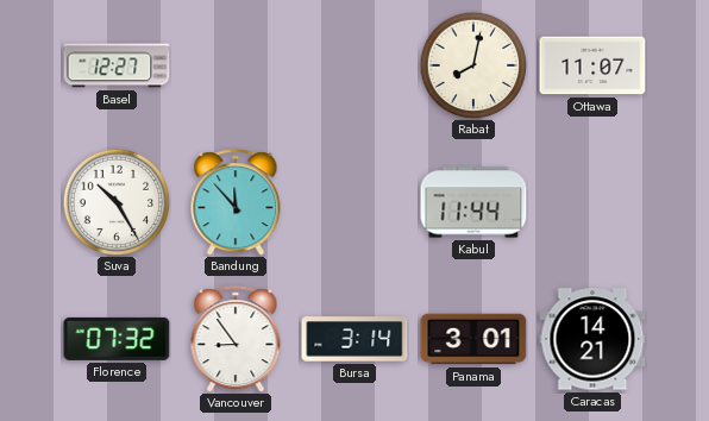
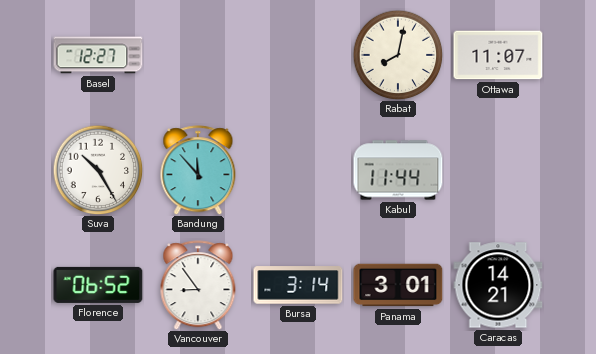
Florence: 07:32 -> 06:52
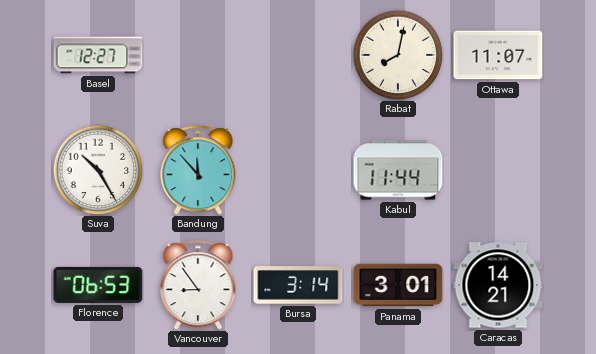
Florence: 06:52 -> 06:53
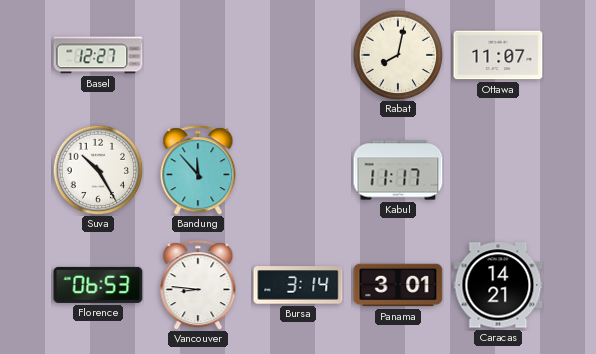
Kabul: 11:44 -> 11:17
Vancouver: 8:54 -> 8:46
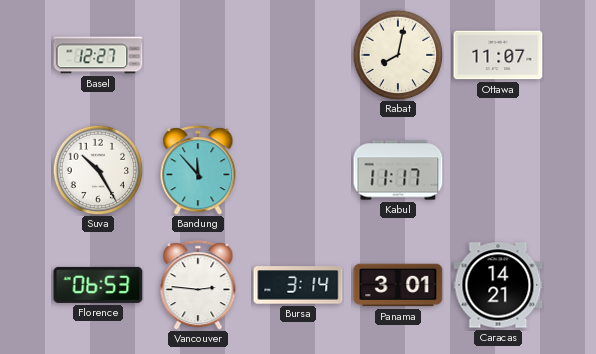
Vancouver: 8:46 -> 2:46
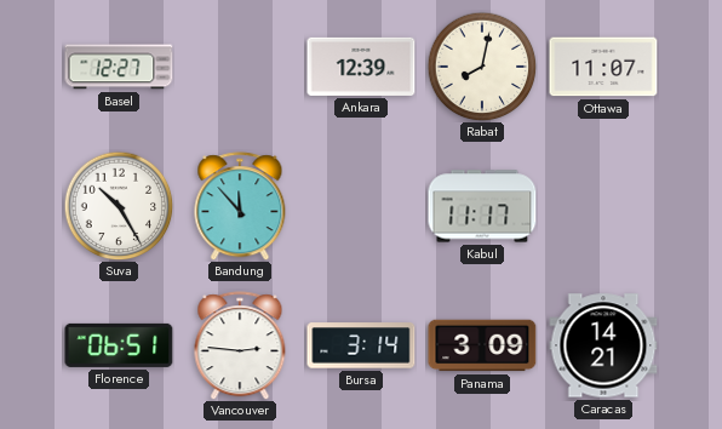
Ankara: none -> 12:39
Florence: 06:53 -> 06:51
Panama: 3:01 -> 3:09
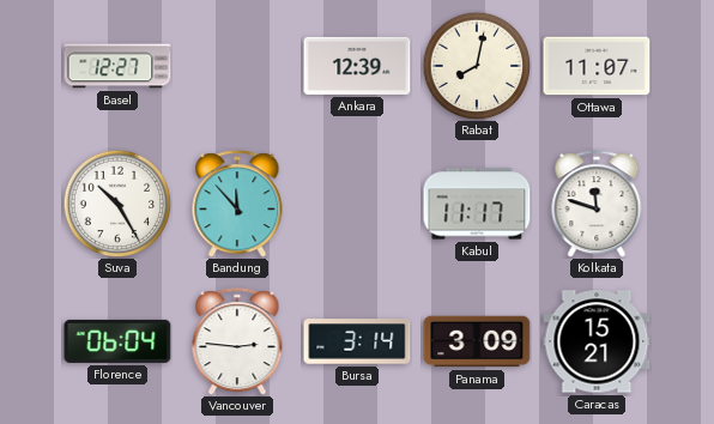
Kolkata: none -> 11:48
Florence: 06:51 -> 06:04
Caracas: 14:21 -> 15:21
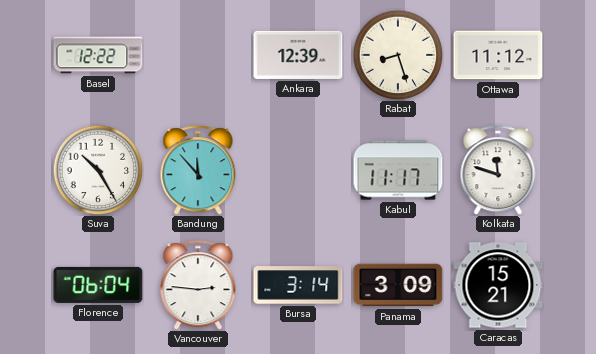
Basel: 12:27 -> 12:22
Rabat: 8:02 -> 8:27
Ottawa: 11:07 -> 11:12
